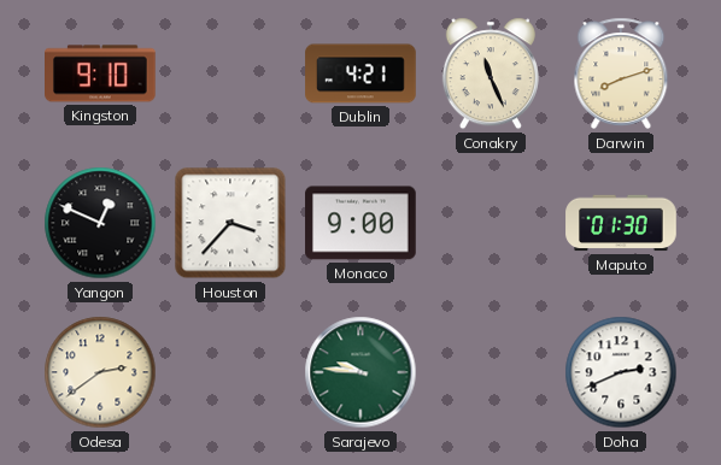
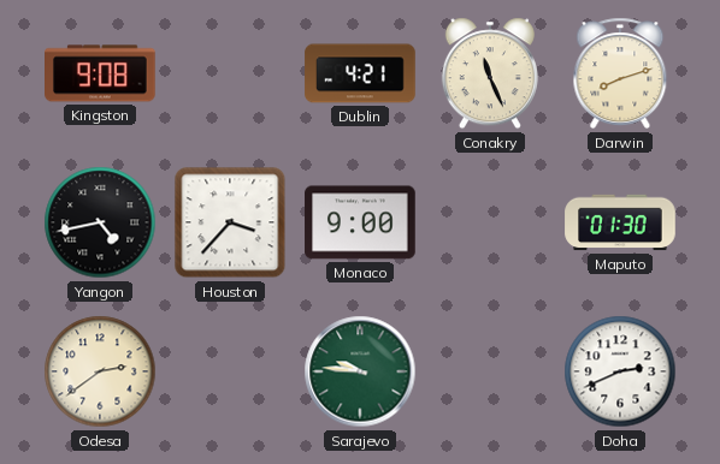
Kingston: 9:10 -> 9:08
Yangon: 12:49 -> 4:43
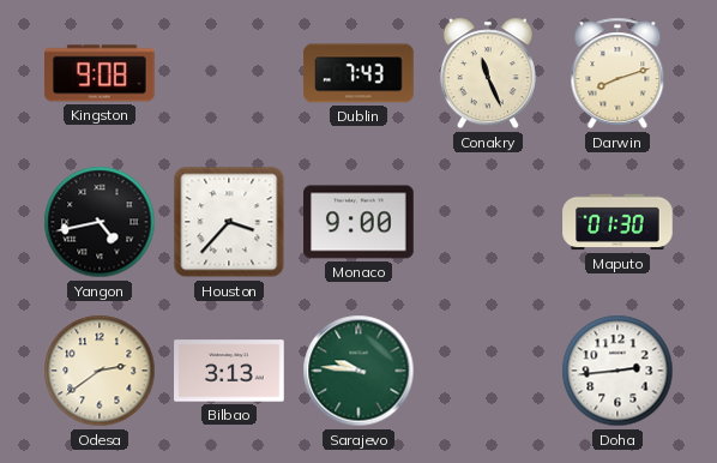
Dublin: 4:21 -> 7:43
Bilbao: none -> 3:13
Doha: 2:41 -> 2:44
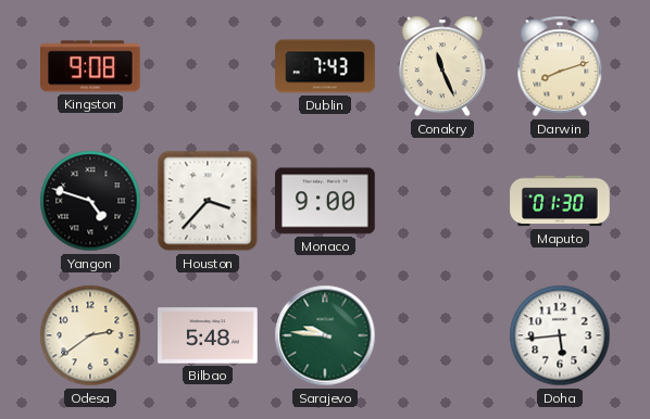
Yangon: 4:43 -> 4:48
Bilbao: 3:13 -> 5:48
Doha: 2:44 -> 5:44
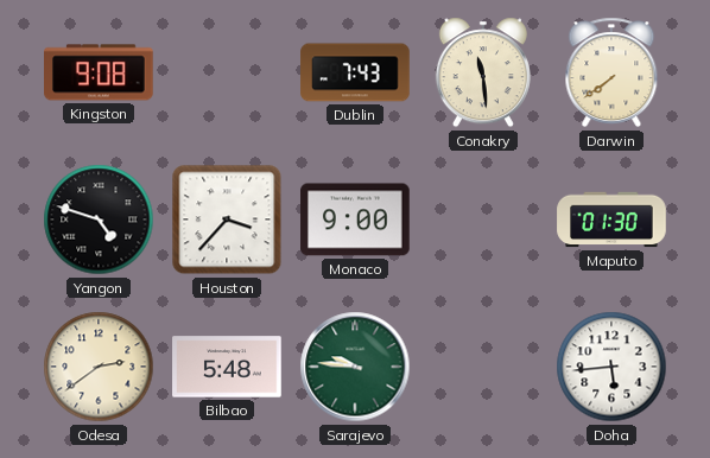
Conakry: 11:26 -> 11:29
Darwin: 8:12 -> 7:39
